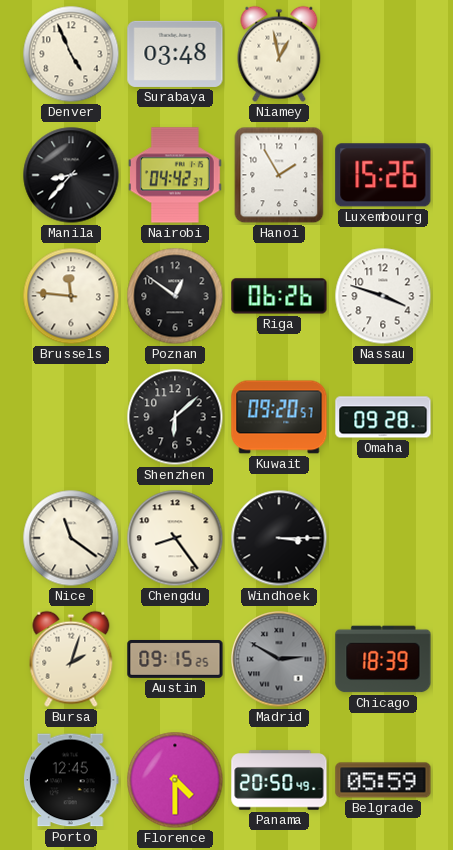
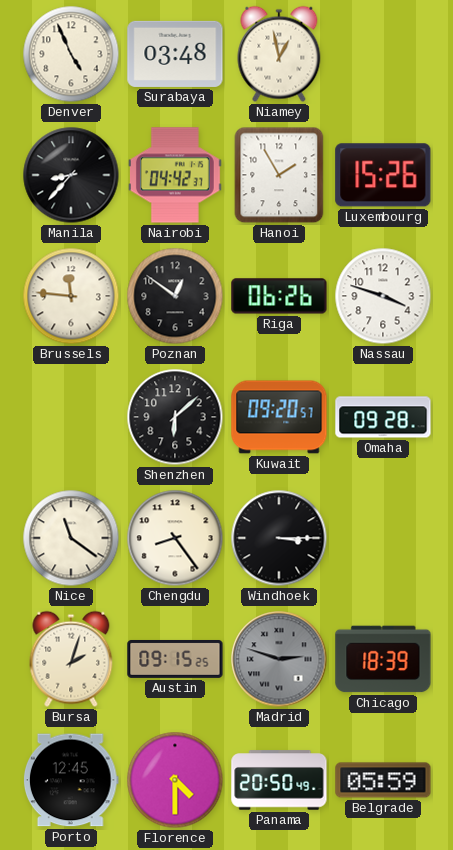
Madrid: 2:50 -> 2:48
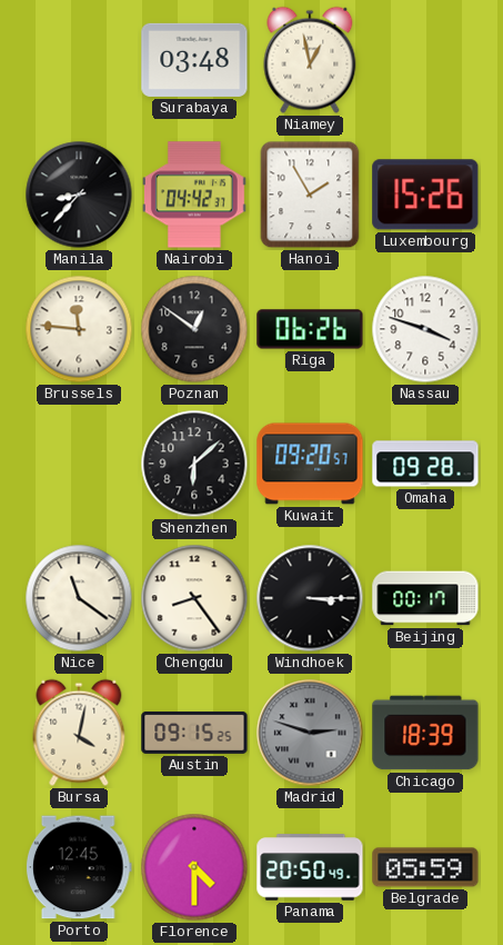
Denver: 4:56 -> none
Beijing: none -> 00:17
Bursa: 2:03 -> 4:02
